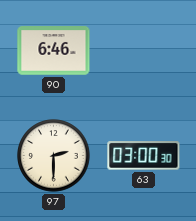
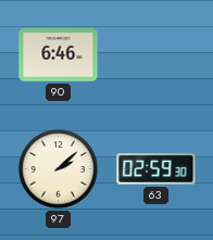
97: 2:30 -> 2:08
63: 03:00 -> 02:59
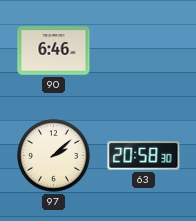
63: 02:59 -> 20:58
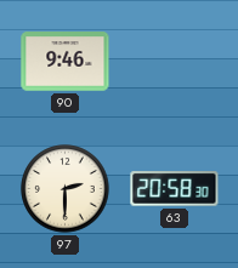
90: 6:46 -> 9:46
97: 2:08 -> 2:30
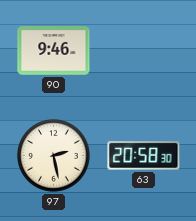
97: 2:30 -> 2:28
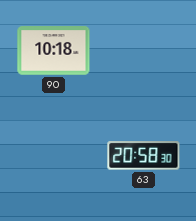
90: 9:46 -> 10:18
97: 2:28 -> none
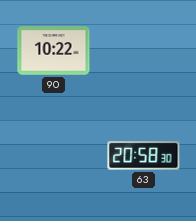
90: 10:18 -> 10:22
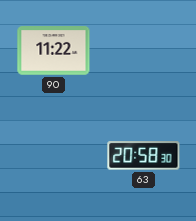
90: 10:22 -> 11:22
